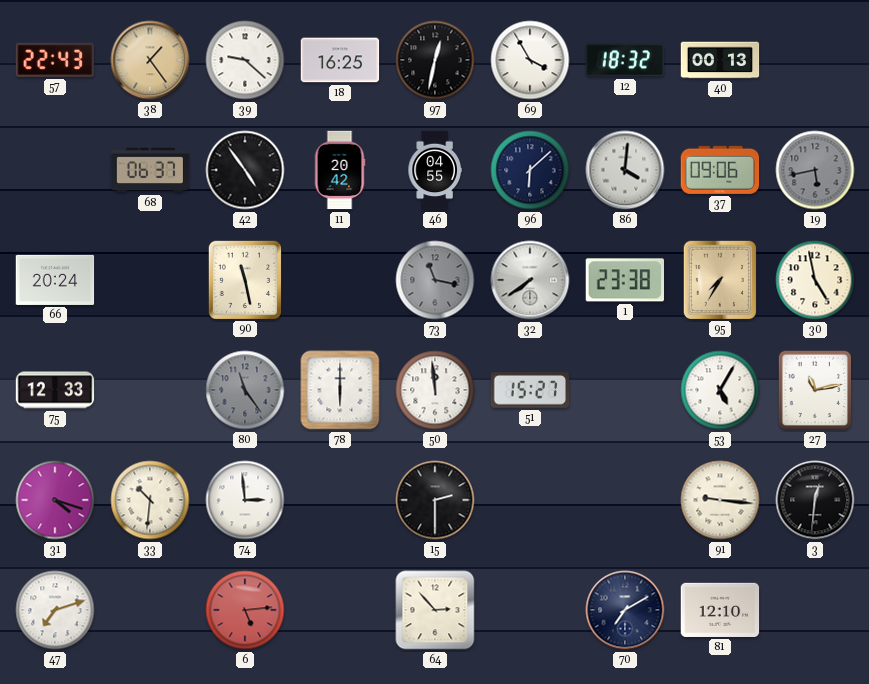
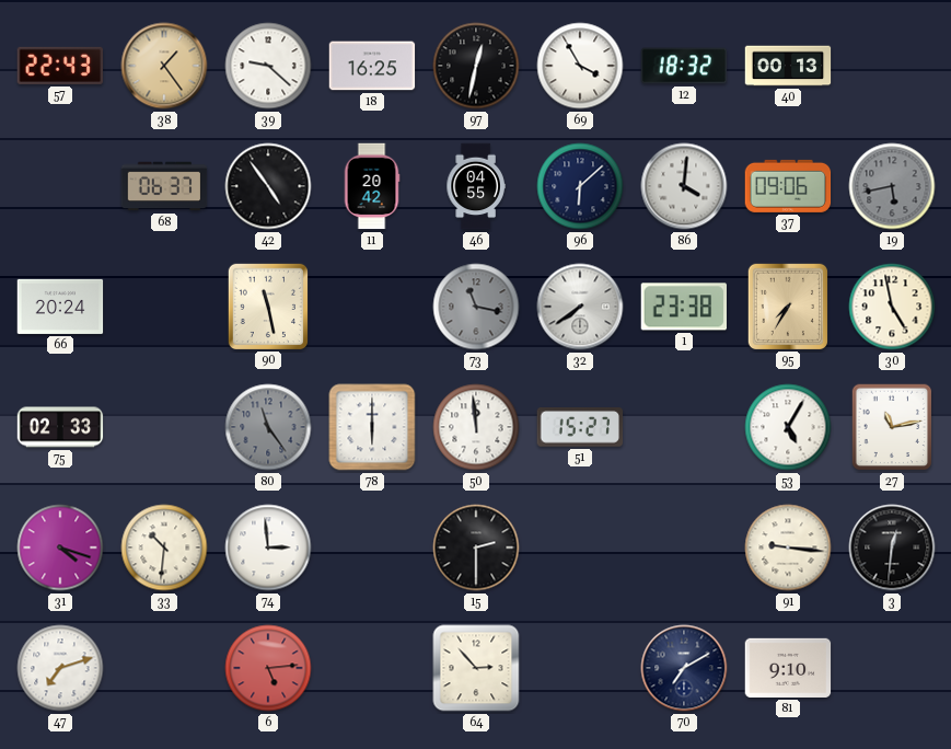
75: 12:33 -> 02:33
81: 12:10 -> 9:10
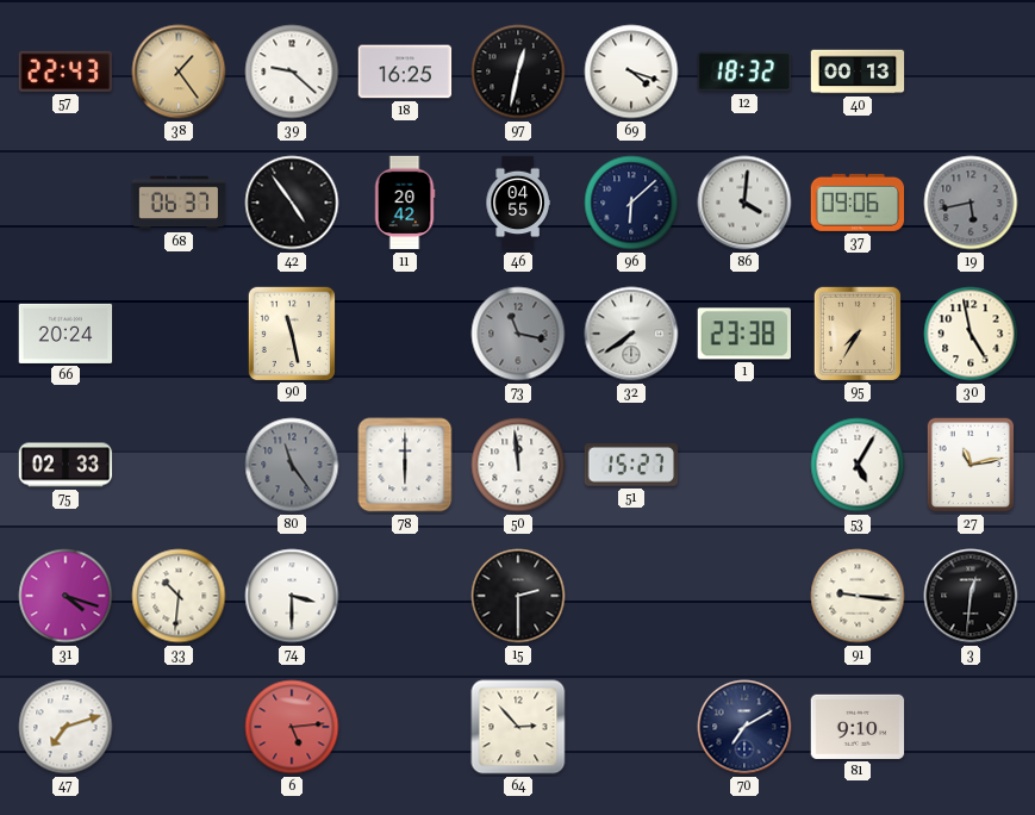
69: 3:55 -> 4:18
74: 2:59 -> 3:30
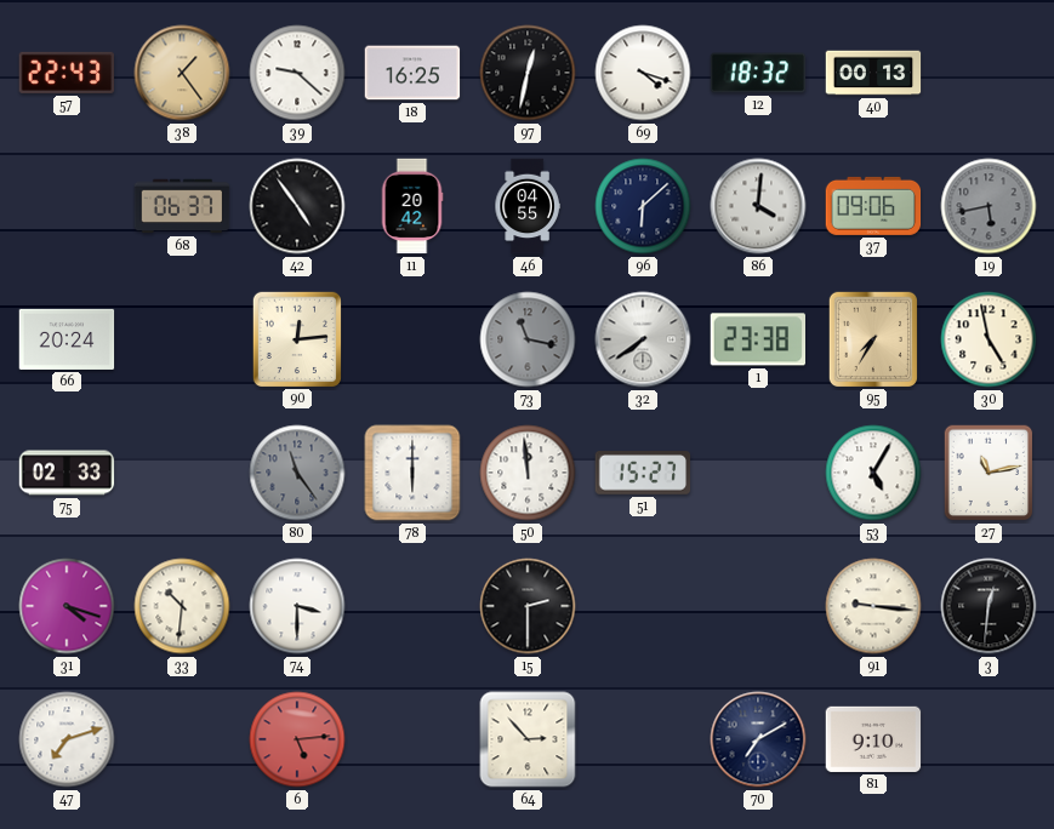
90: 11:28 -> 12:14
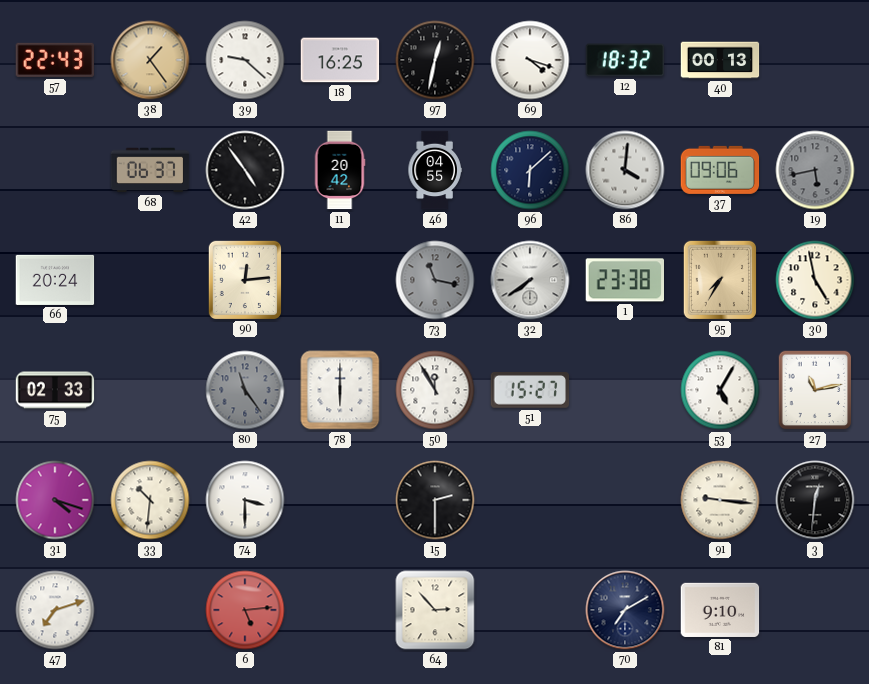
50: 11:59 -> 11:55
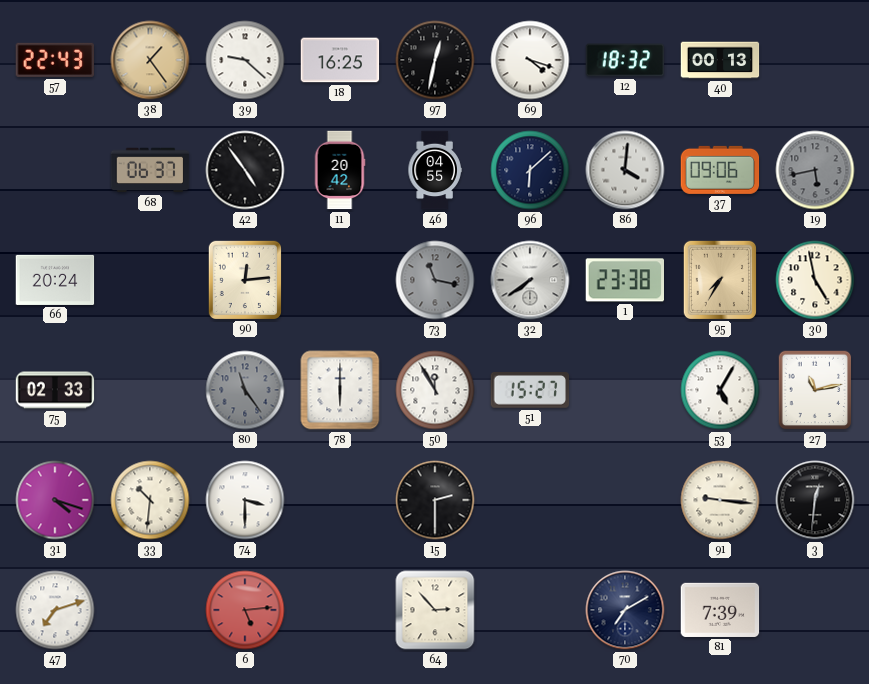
81: 9:10 -> 7:39
